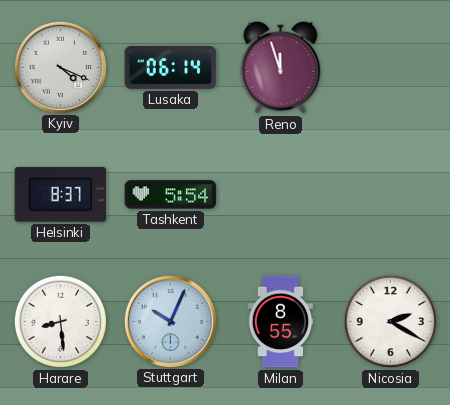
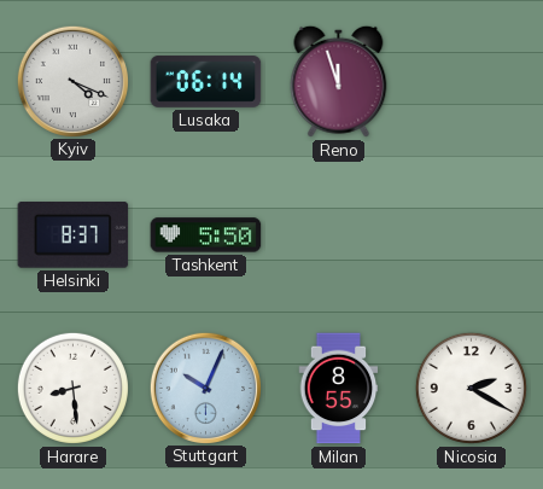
Tashkent: 5:54 -> 5:50
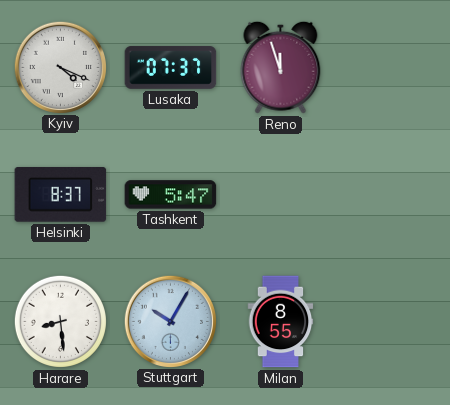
Lusaka: 06:14 -> 07:37
Tashkent: 5:50 -> 5:47
Stuttgart: 10:04 -> 10:05
Nicosia: 2:20 -> none
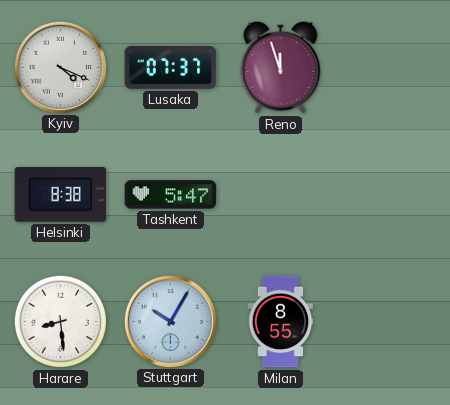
Helsinki: 8:37 -> 8:38
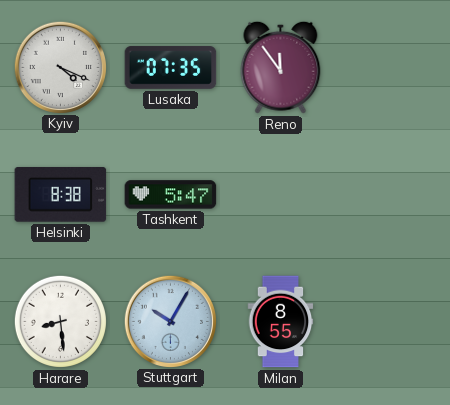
Lusaka: 07:37 -> 07:35
Reno: 11:57 -> 11:54
